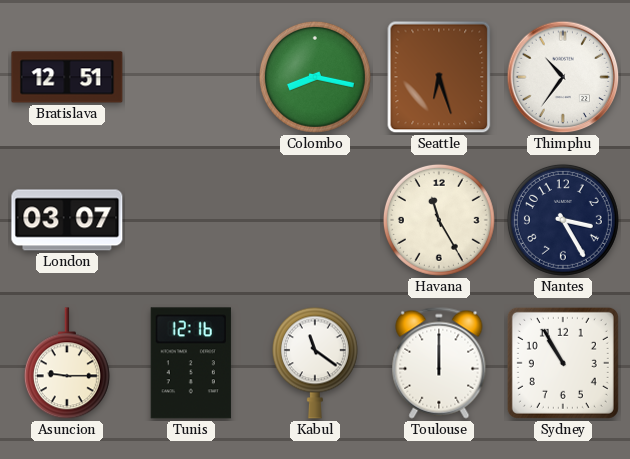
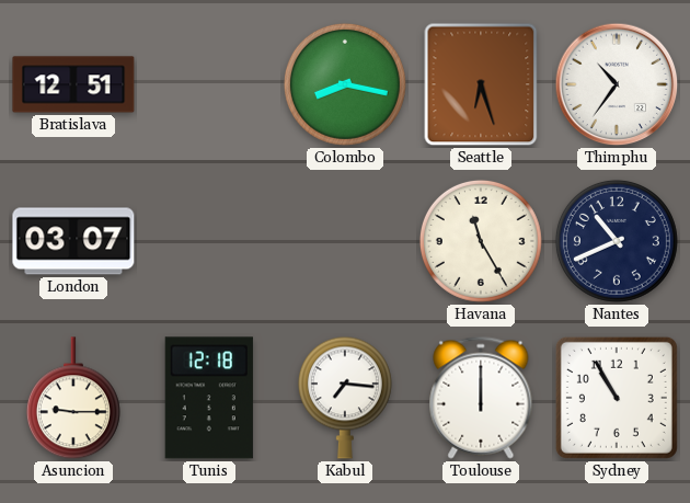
Nantes: 3:25 -> 10:41
Tunis: 12:16 -> 12:18
Kabul: 11:21 -> 7:16
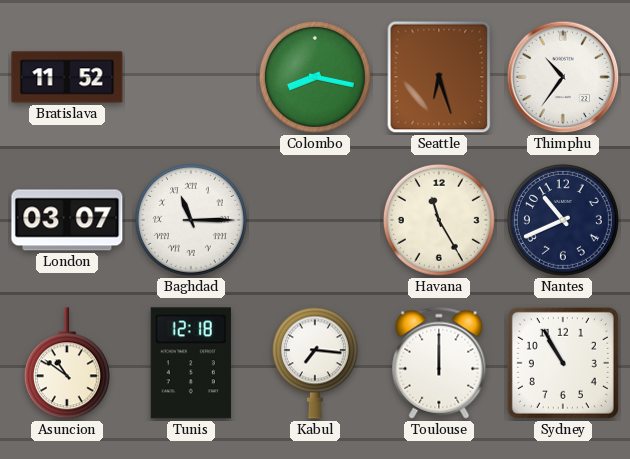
Bratislava: 12:51 -> 11:52
Baghdad: none -> 11:15
Asuncion: 9:15 -> 10:51
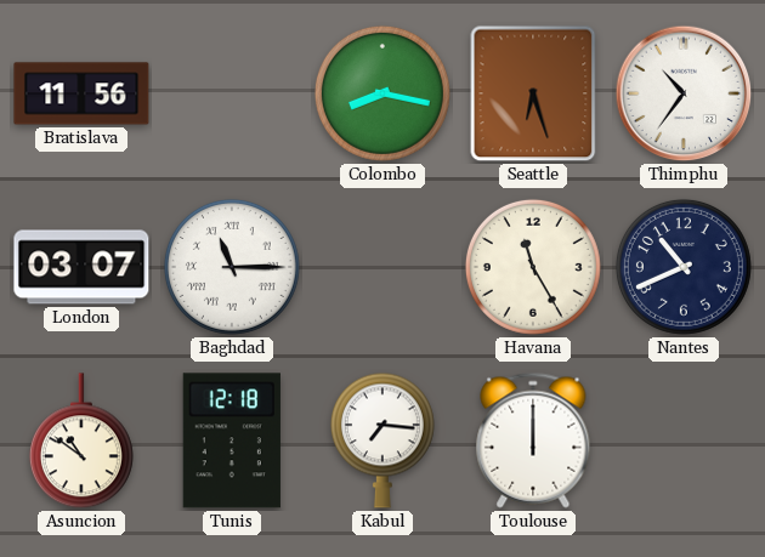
Bratislava: 11:52 -> 11:56
Sydney: 10:55 -> none
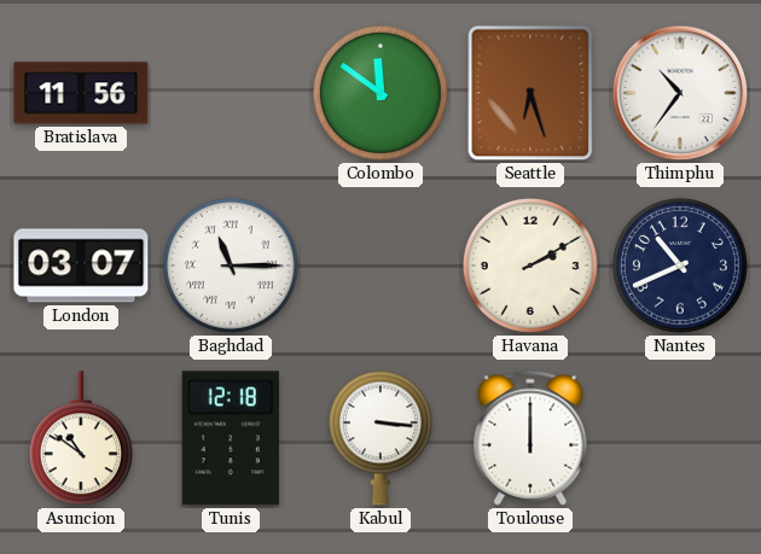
Colombo: 8:17 -> 11:51
Havana: 11:25 -> 2:10
Kabul: 7:16 -> 3:16
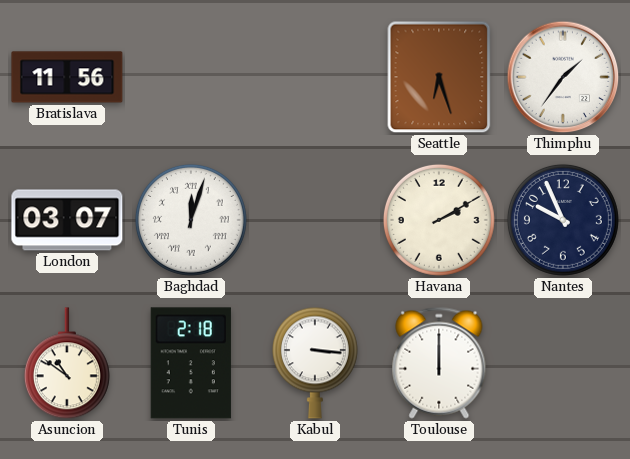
Colombo: 11:51 -> none
Thimphu: 10:36 -> 1:36
Baghdad: 11:15 -> 12:03
Nantes: 10:41 -> 9:56
Tunis: 12:18 -> 2:18
